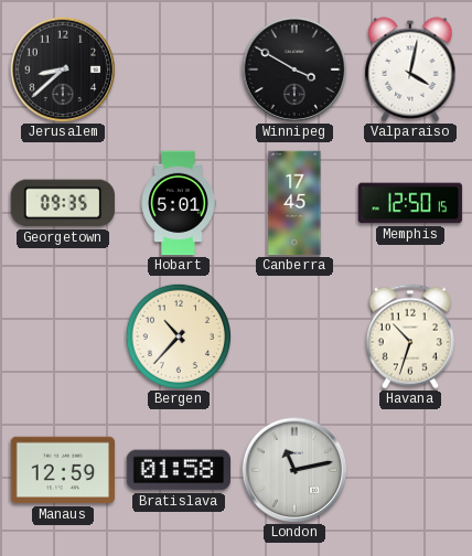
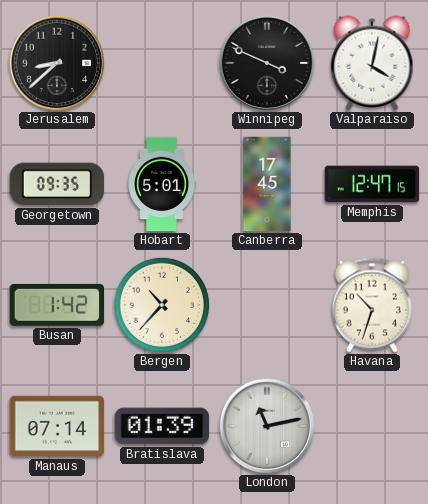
Winnipeg: 3:50 -> 3:49
Memphis: 12:50 -> 12:47
Busan: none -> 1:42
Manaus: 12:59 -> 07:14
Bratislava: 01:58 -> 01:39
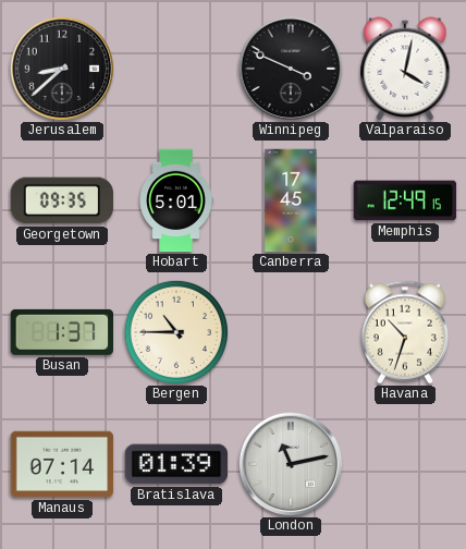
Memphis: 12:47 -> 12:49
Busan: 1:42 -> 1:37
Bergen: 10:37 -> 10:45
